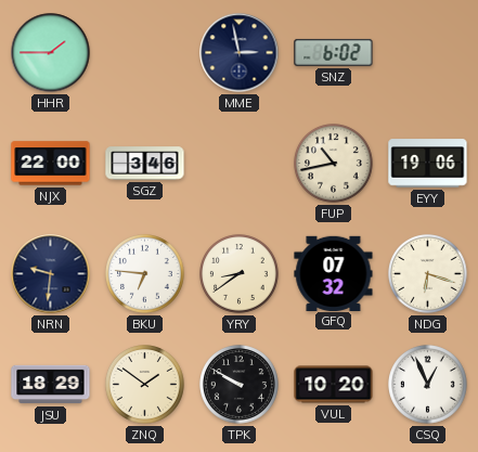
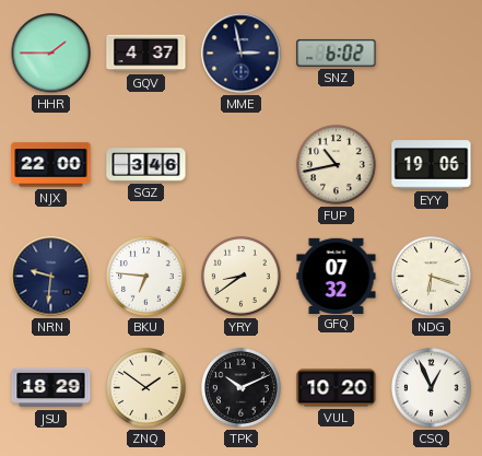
GQV: none -> 4:37
TPK: 9:50 -> 10:11
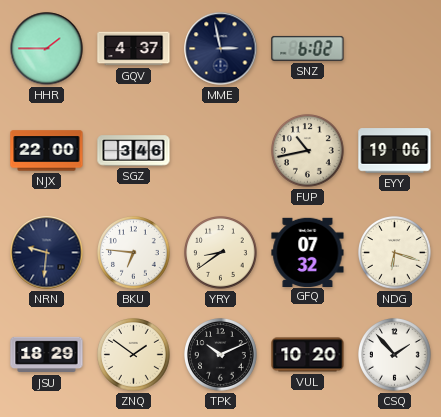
CSQ: 12:56 -> 1:53
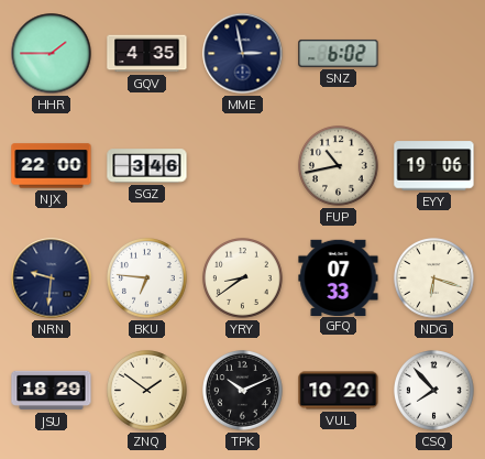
GQV: 4:37 -> 4:35
GFQ: 07:32 -> 07:33
CSQ: 1:53 -> 7:53
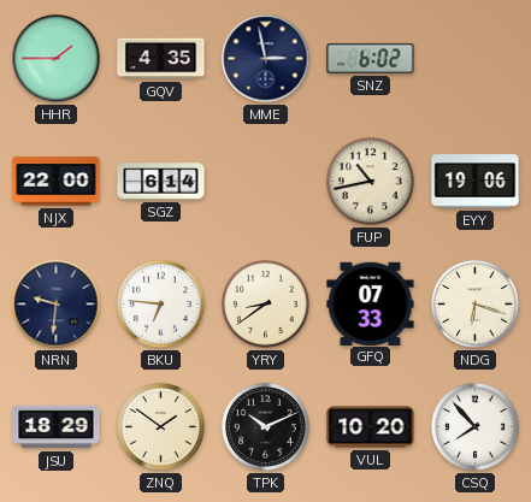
SGZ: 3:46 -> 6:14
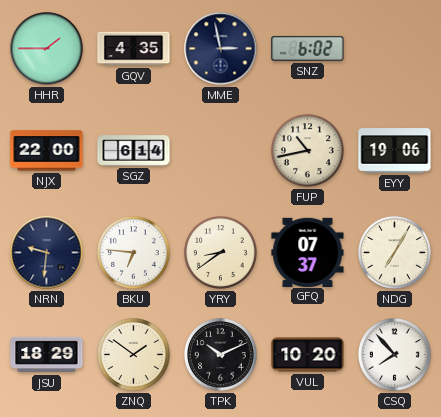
GFQ: 07:33 -> 07:37
NDG: 6:18 -> 7:05
